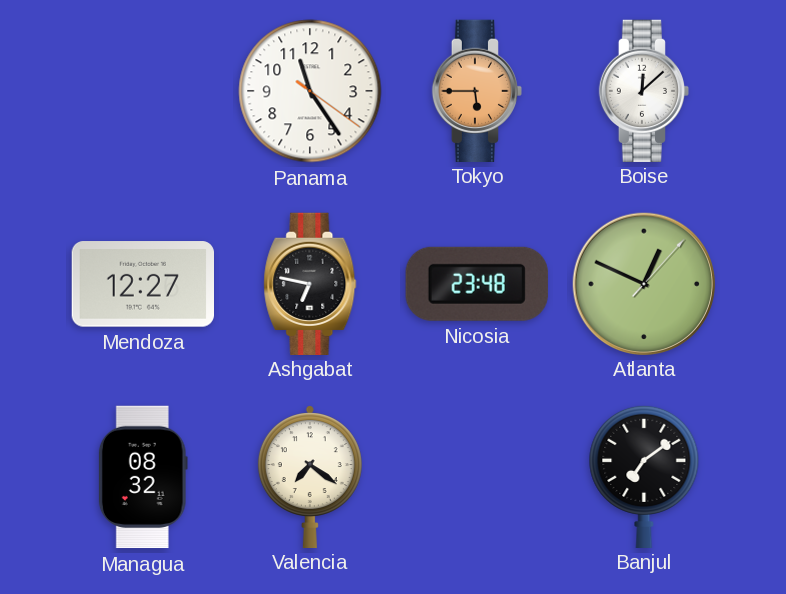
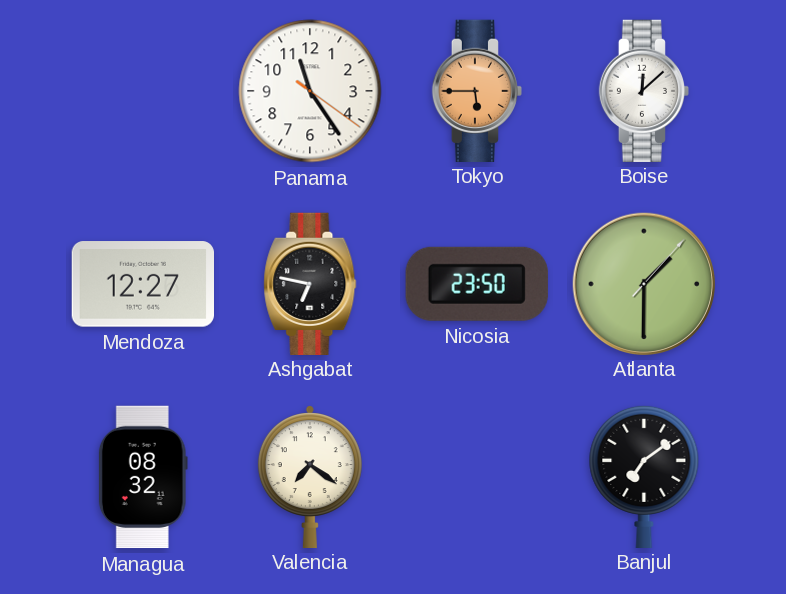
Nicosia: 23:48 -> 23:50
Atlanta: 12:49 -> 1:30
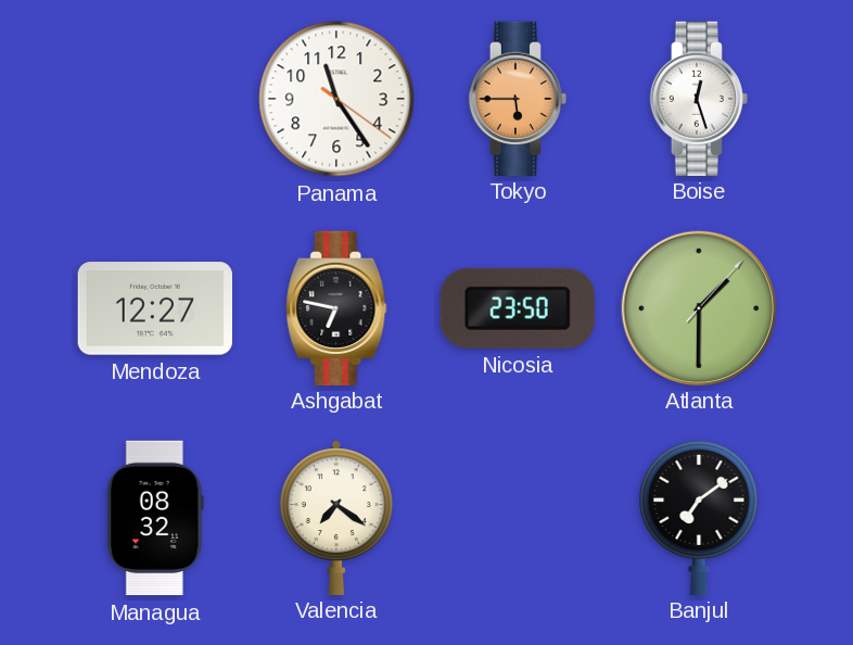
Boise: 12:08 -> 12:27
